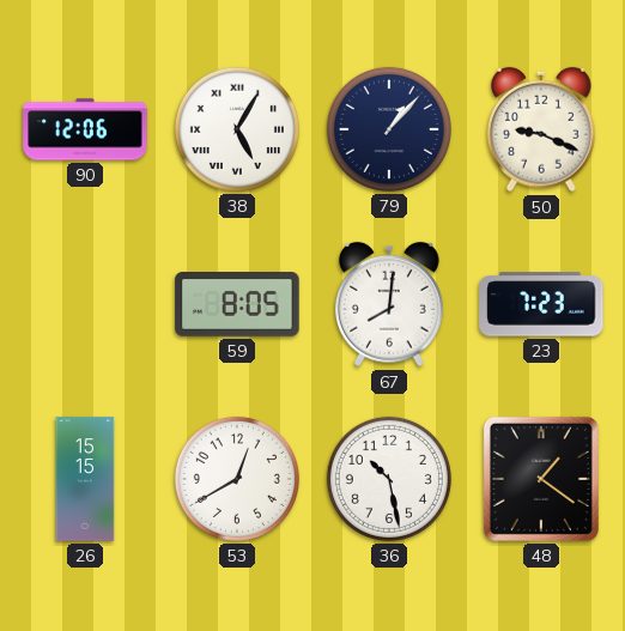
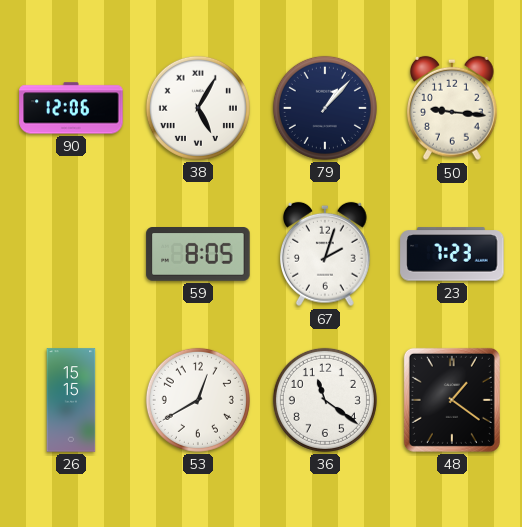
50: 9:19 -> 9:16
67: 8:01 -> 2:03
36: 10:28 -> 11:21
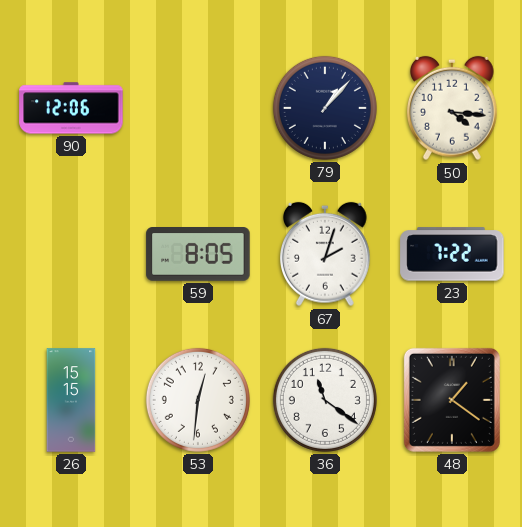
38: 5:05 -> none
50: 9:16 -> 4:16
23: 7:23 -> 7:22
53: 12:40 -> 12:31
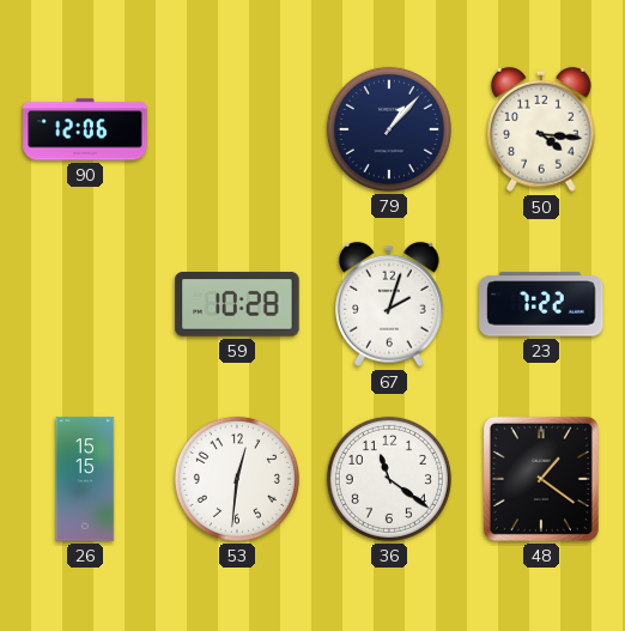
59: 8:05 -> 10:28
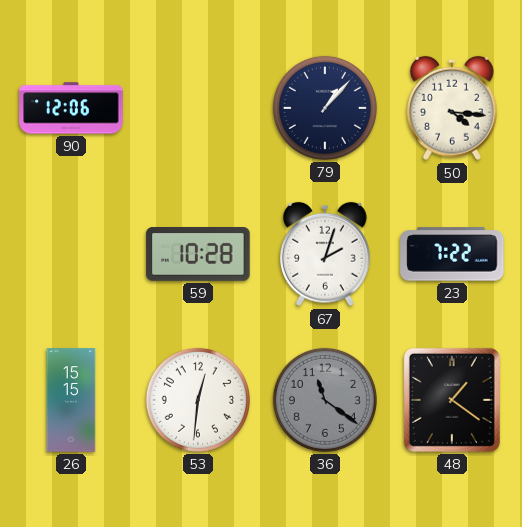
36 dial: white -> grey
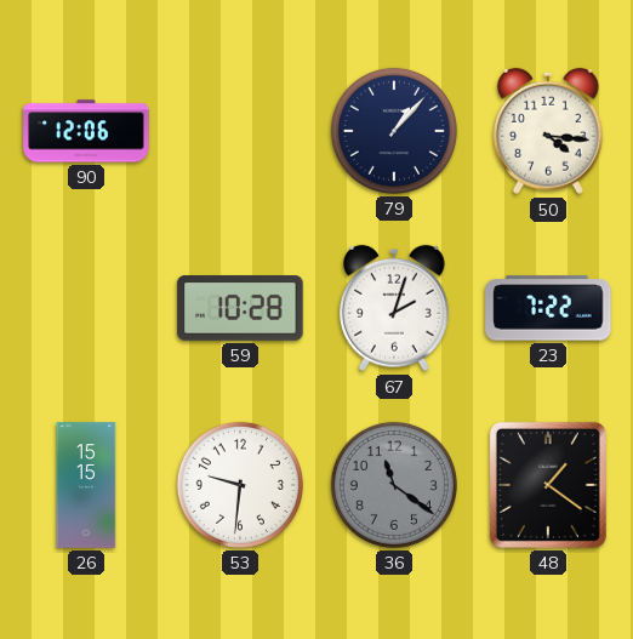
53: 12:31 -> 9:31
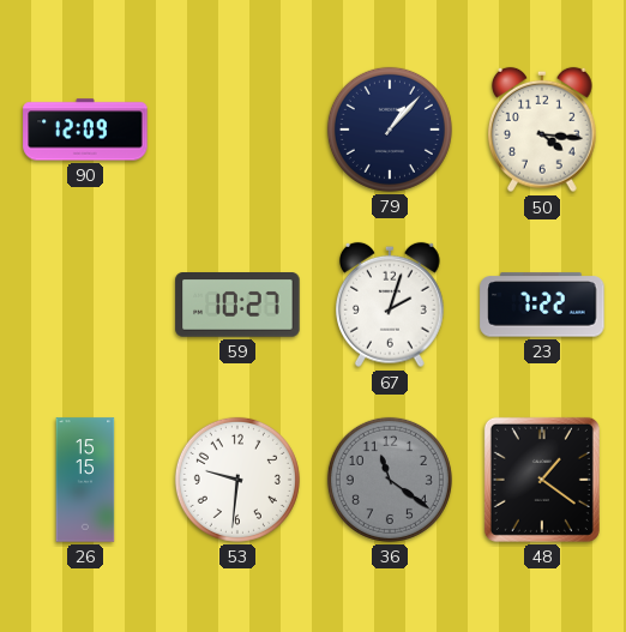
90: 12:06 -> 12:09
59: 10:28 -> 10:27
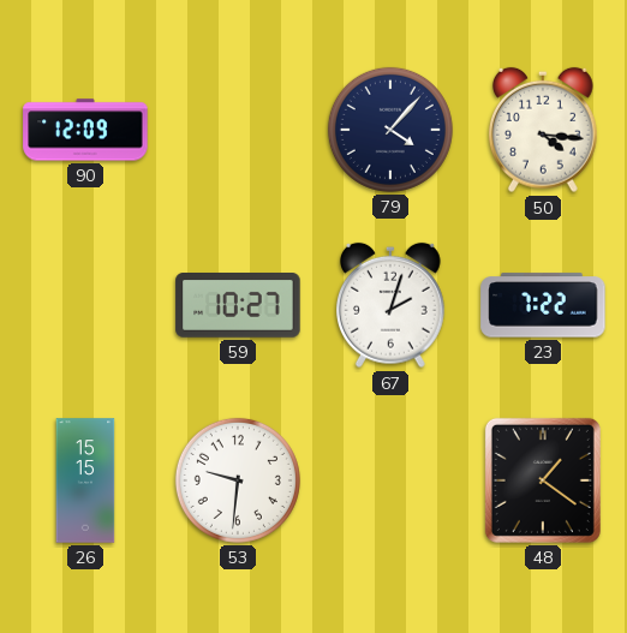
79: 1:07 -> 4:07
36: 11:21 -> none
